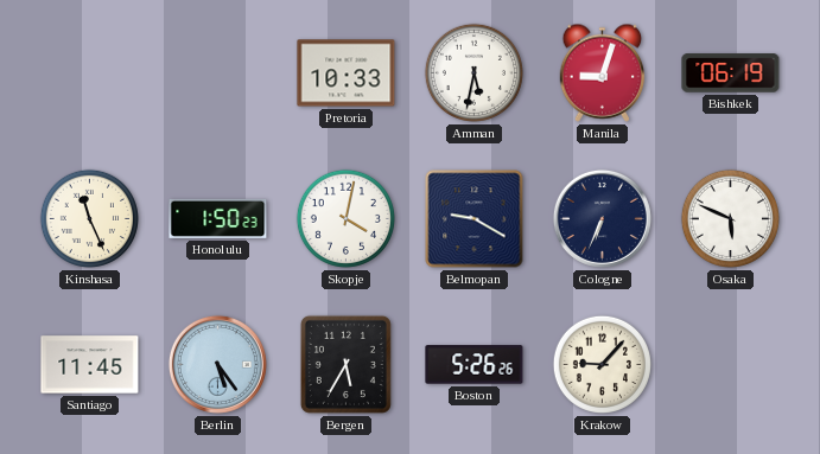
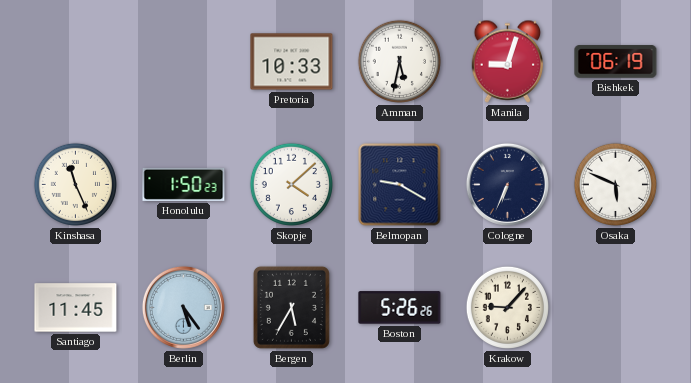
Skopje: 4:02 -> 4:08
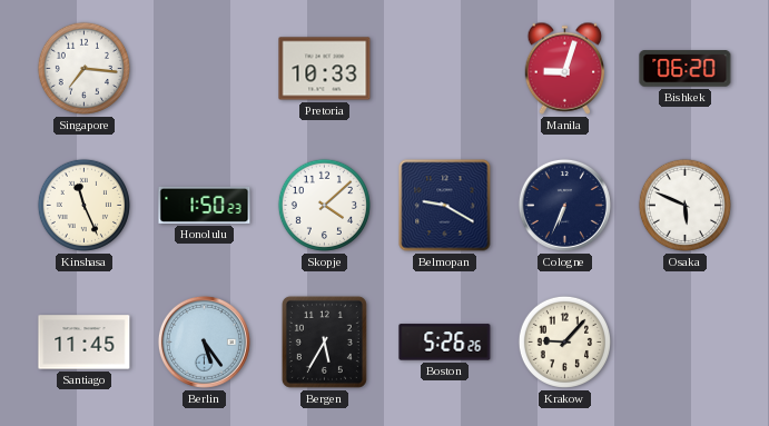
Singapore: none -> 7:16
Amman: 5:32 -> none
Bishkek: 06:19 -> 06:20
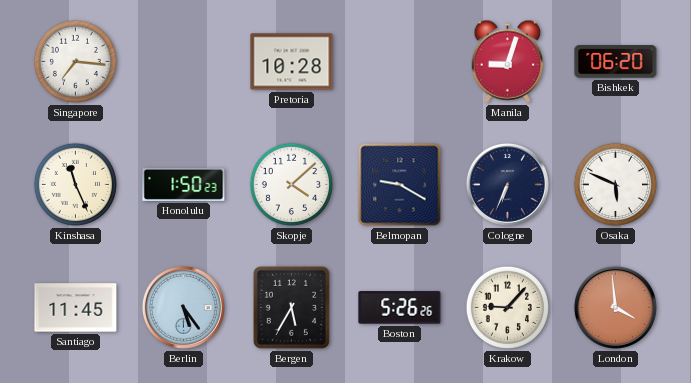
Pretoria: 10:33 -> 10:28
London: none -> 3:59
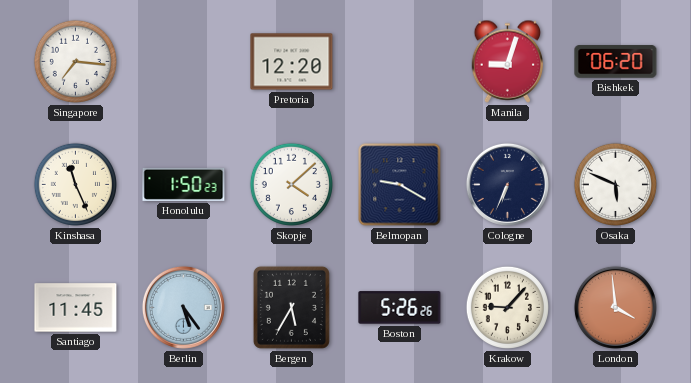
Pretoria: 10:28 -> 12:20
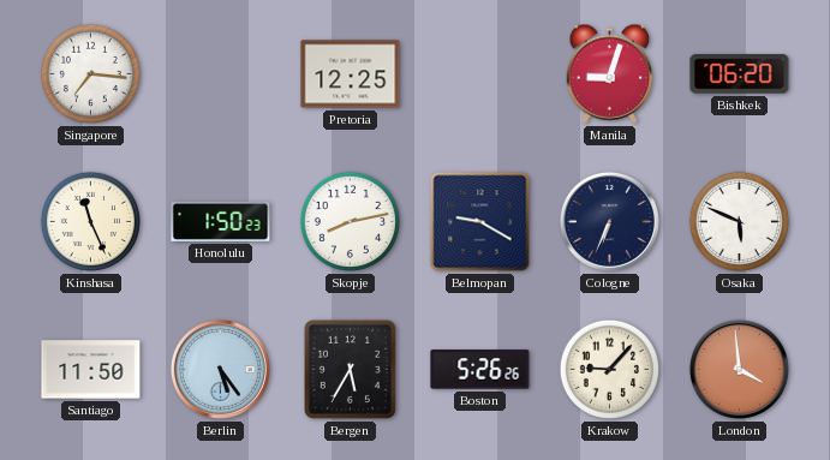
Pretoria: 12:20 -> 12:25
Skopje: 4:08 -> 8:13
Santiago: 11:45 -> 11:50
